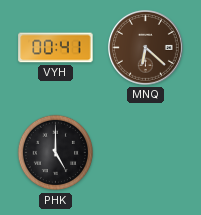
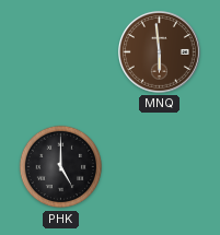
VYH: 00:41 -> none
MNQ: 6:22 -> 5:59
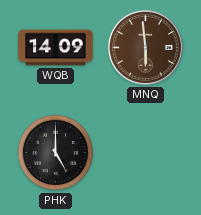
WQB: none -> 14:09
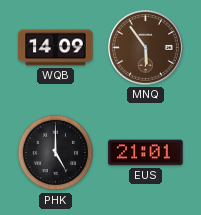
MNQ: 5:59 -> 5:54
EUS: none -> 21:01
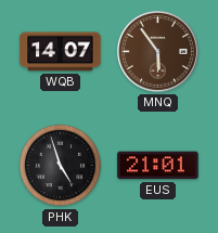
WQB: 14:09 -> 14:07
PHK: 5:00 -> 4:57
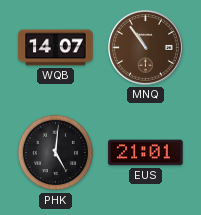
MNQ: 5:54 -> 10:54
PHK: 4:57 -> 5:01
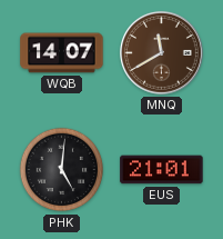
MNQ: 10:54 -> 11:40
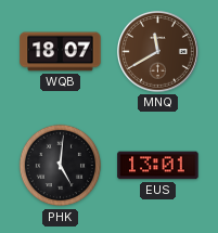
WQB: 14:07 -> 18:07
EUS: 21:01 -> 13:01
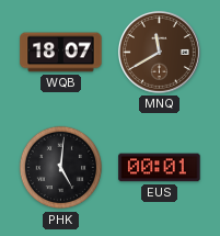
EUS: 13:01 -> 00:01
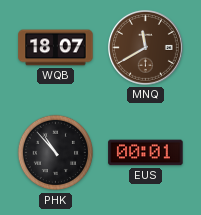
PHK: 5:01 -> 10:53
